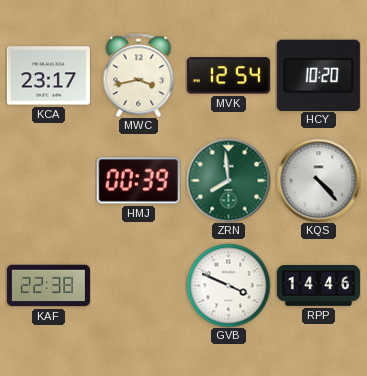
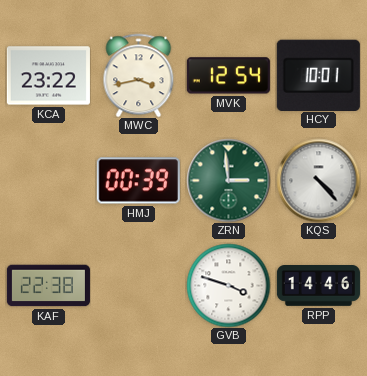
KCA: 23:17 -> 23:22
HCY: 10:20 -> 10:01
ZRN: 7:59 -> 2:59
GVB: 3:49 -> 3:48
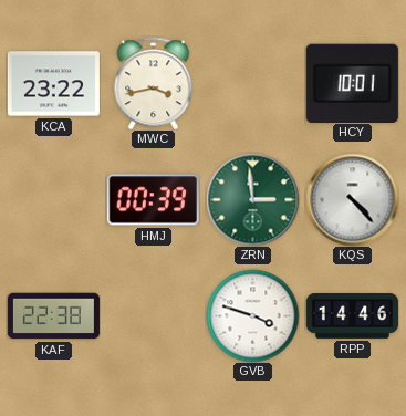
MVK: 12:54 -> none
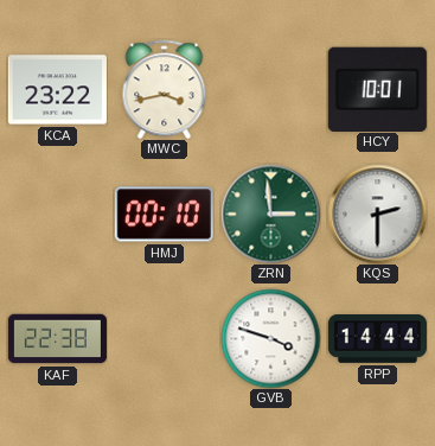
HMJ: 00:39 -> 00:10
KQS: 4:23 -> 2:30
RPP: 14:46 -> 14:44
